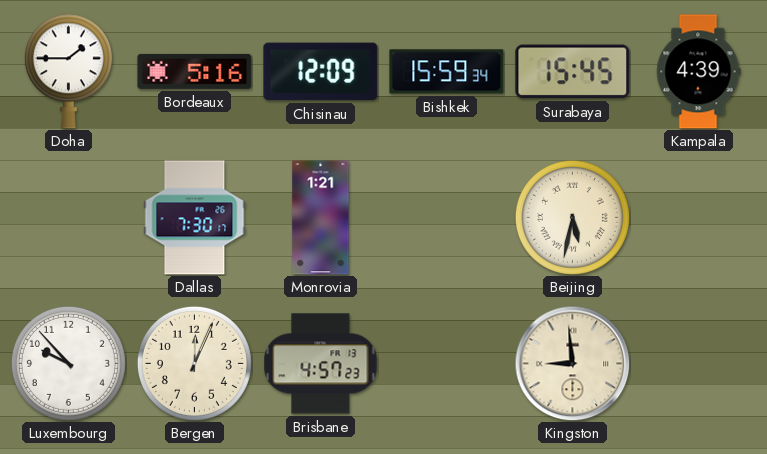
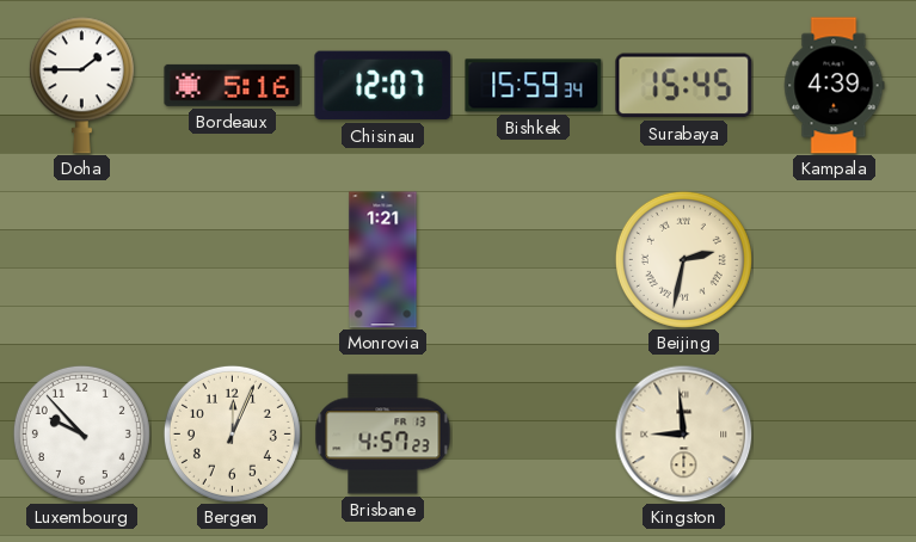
Chisinau: 12:09 -> 12:07
Dallas: 7:30 -> none
Beijing: 5:32 -> 2:32
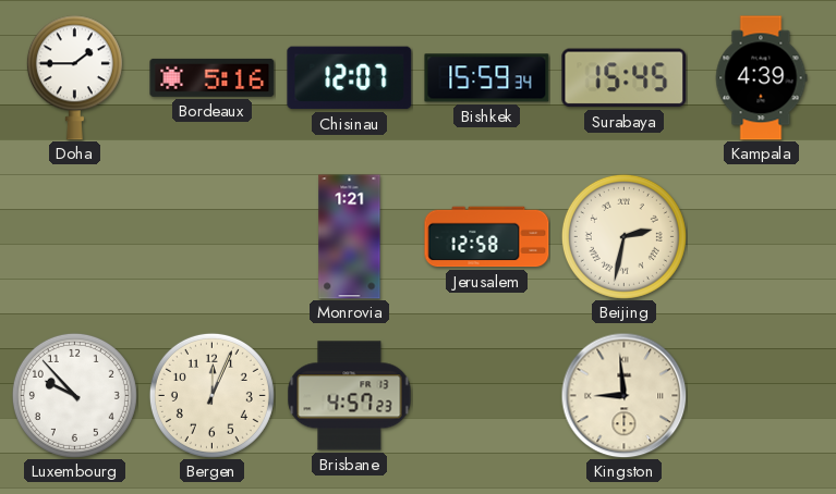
Jerusalem: none -> 12:58
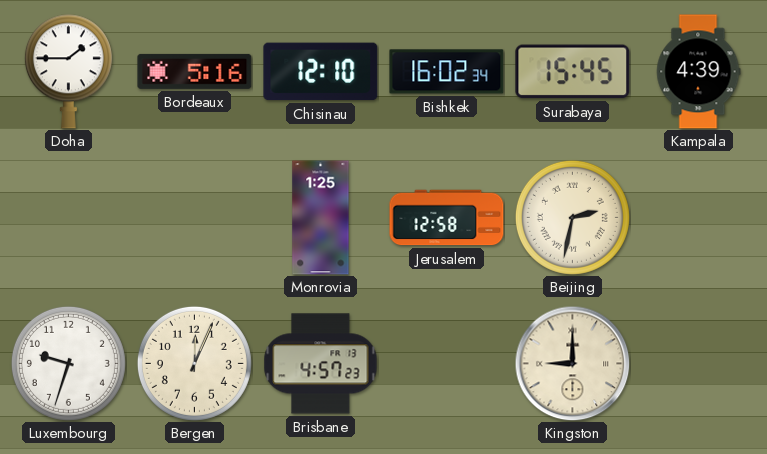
Chisinau: 12:07 -> 12:10
Bishkek: 15:59 -> 16:02
Monrovia: 1:21 -> 1:25
Luxembourg: 9:53 -> 9:33
Kingston: 8:59 -> 9:00
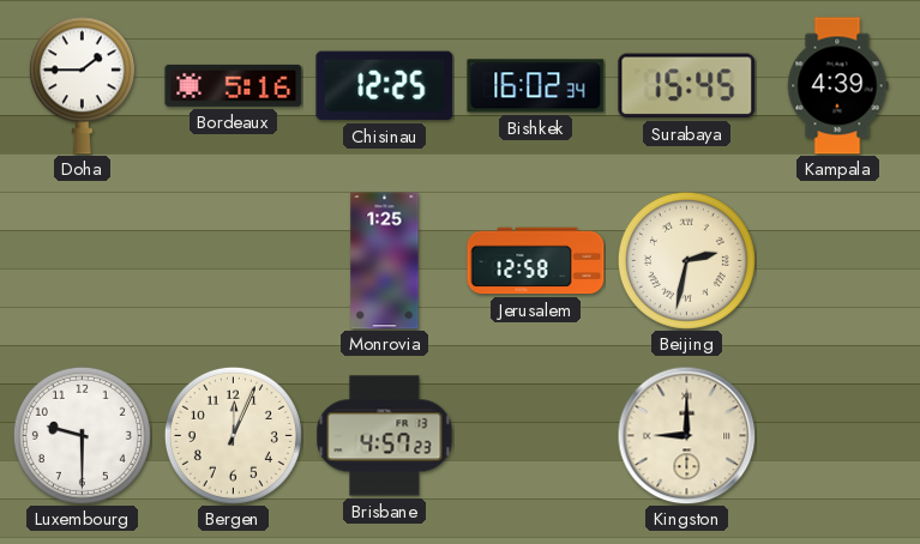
Chisinau: 12:10 -> 12:25
Luxembourg: 9:33 -> 9:30
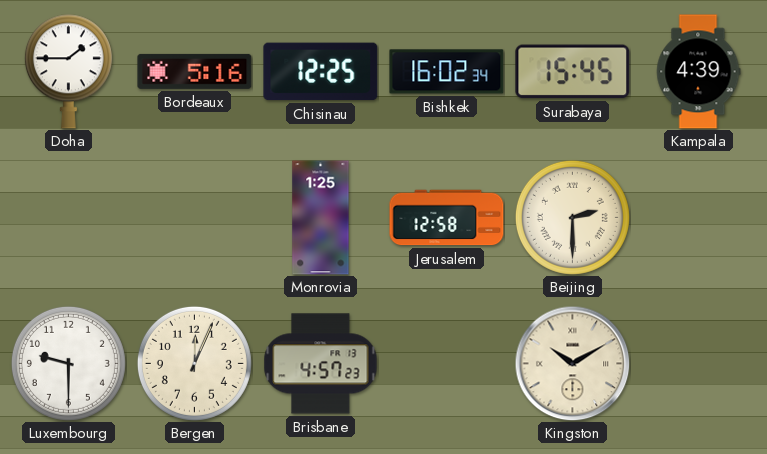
Beijing: 2:32 -> 2:30
Kingston: 9:00 -> 10:10
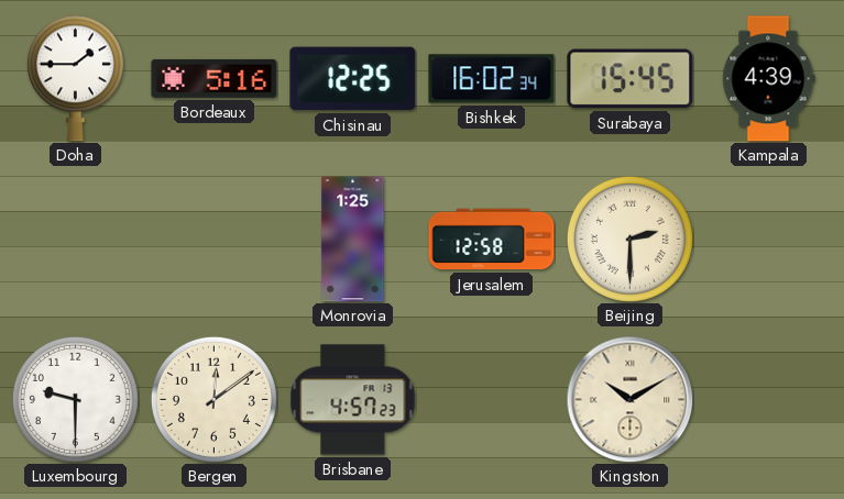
Bergen: 12:04 -> 12:09
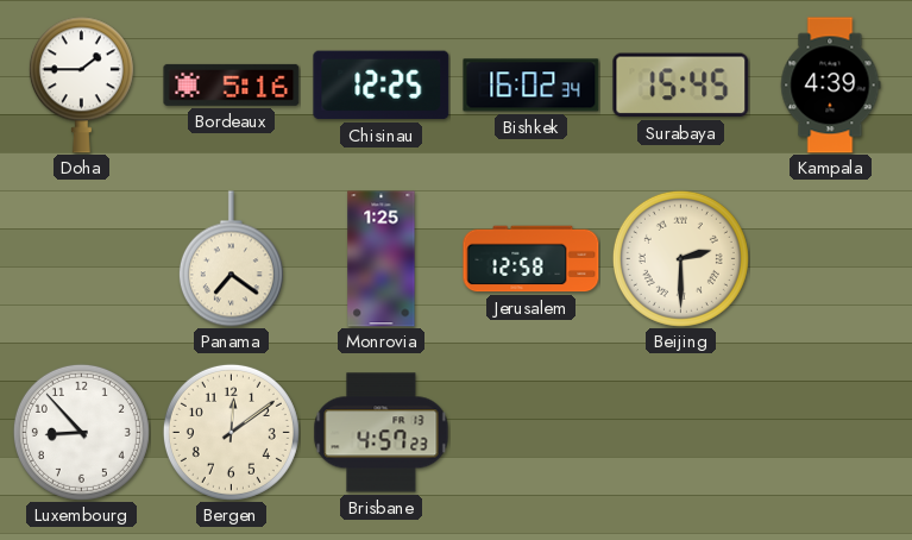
Panama: none -> 7:21
Luxembourg: 9:30 -> 8:53
Kingston: 10:10 -> none
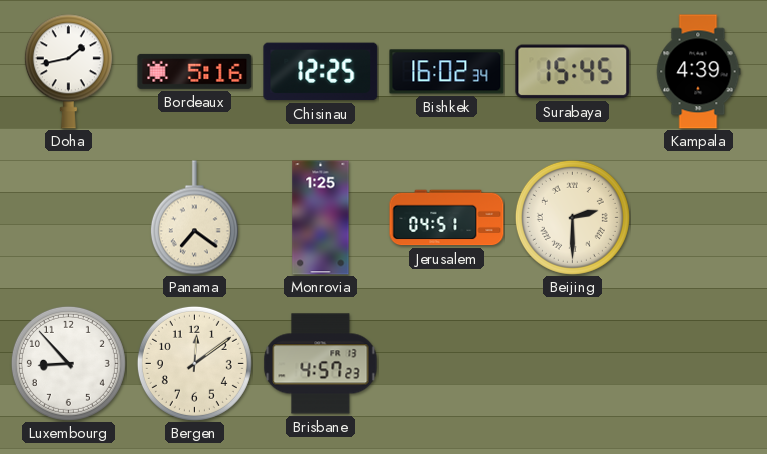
Doha: 1:45 -> 1:43
Jerusalem: 12:58 -> 04:51
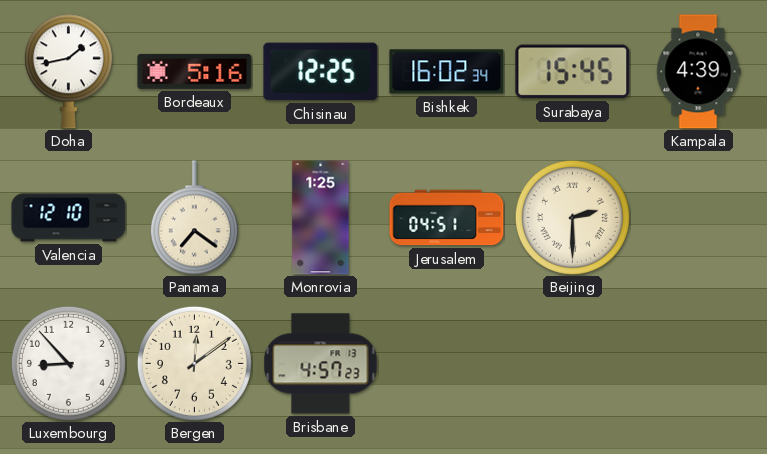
Valencia: none -> 12:10
